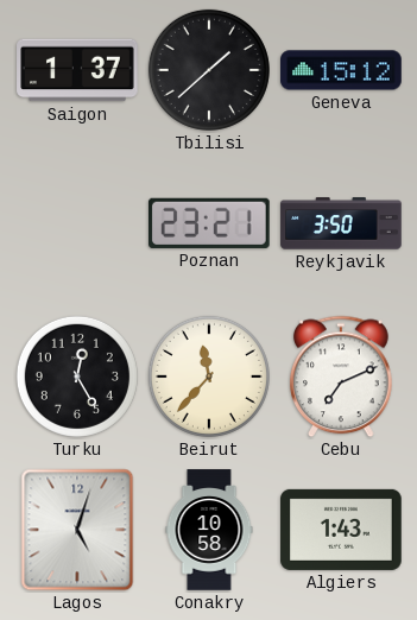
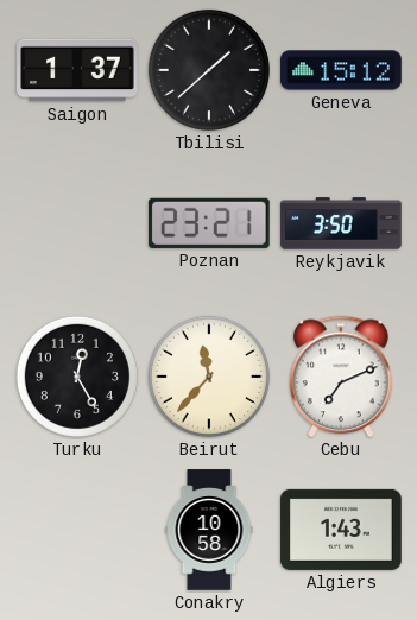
Lagos: 5:03 -> none
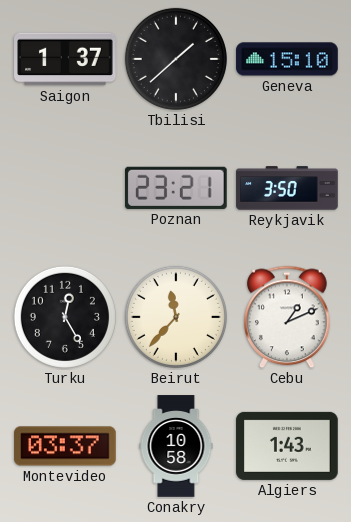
Geneva: 15:12 -> 15:10
Cebu: 7:11 -> 1:11
Montevideo: none -> 03:37
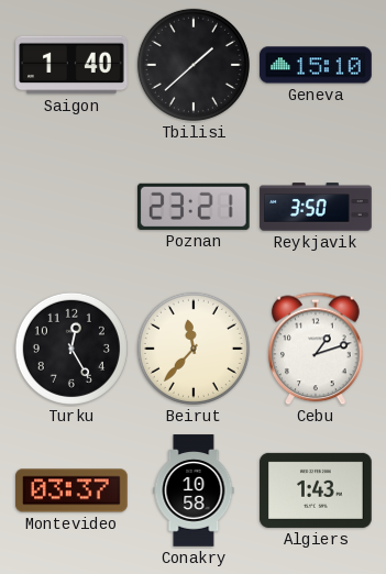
Saigon: 1:37 -> 1:40
Cebu: 1:11 -> 1:12
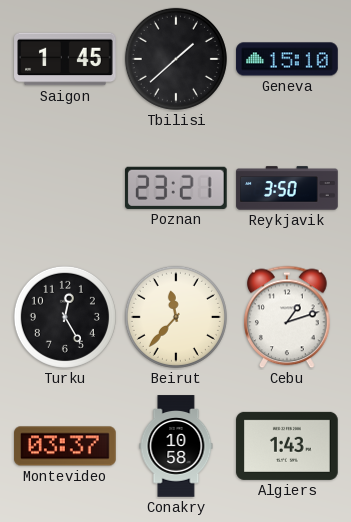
Saigon: 1:40 -> 1:45
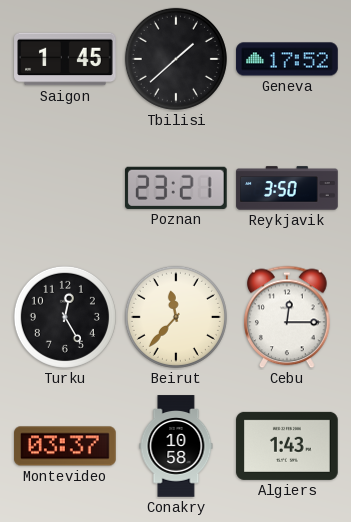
Geneva: 15:10 -> 17:52
Cebu: 1:12 -> 12:15
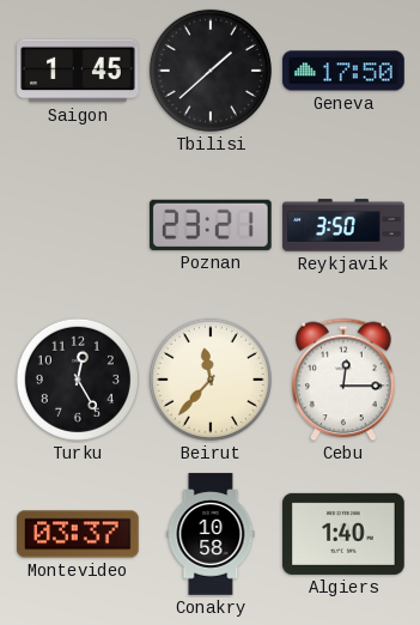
Geneva: 17:52 -> 17:50
Algiers: 1:43 -> 1:40
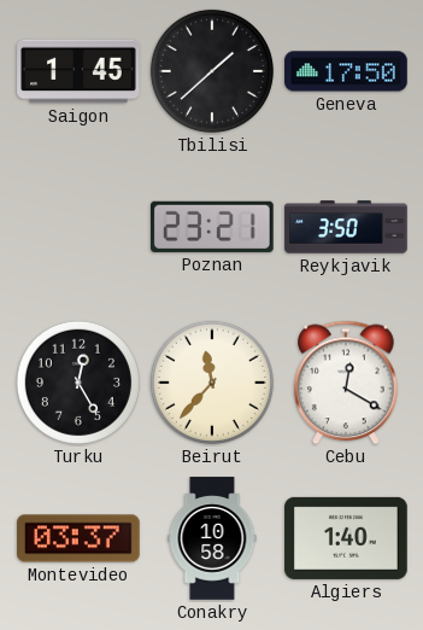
Cebu: 12:15 -> 12:20
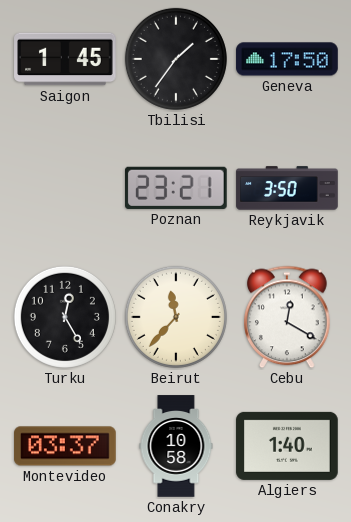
Tbilisi: 1:38 -> 1:36
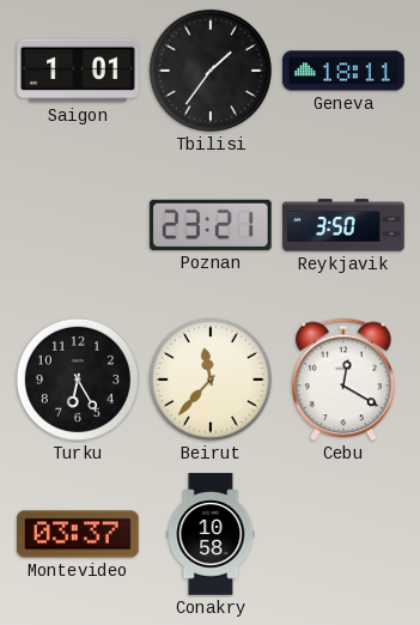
Saigon: 1:45 -> 1:01
Geneva: 17:50 -> 18:11
Turku: 12:25 -> 6:25
Algiers: 1:40 -> none
